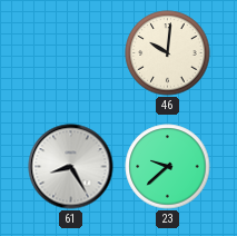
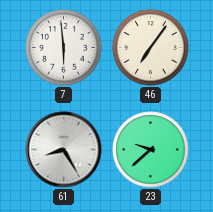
7: none -> 5:59
46: 10:01 -> 7:06
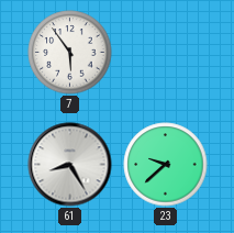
7: 5:59 -> 5:54
46: 7:06 -> none
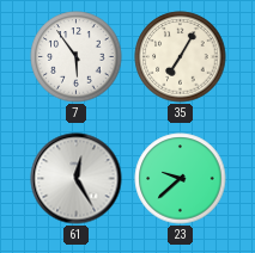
35: none -> 7:05
61: 8:25 -> 12:25
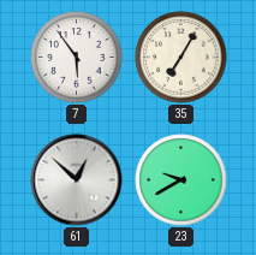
61: 12:25 -> 12:52
23: 9:38 -> 9:40
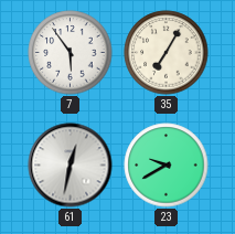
61: 12:52 -> 12:32
